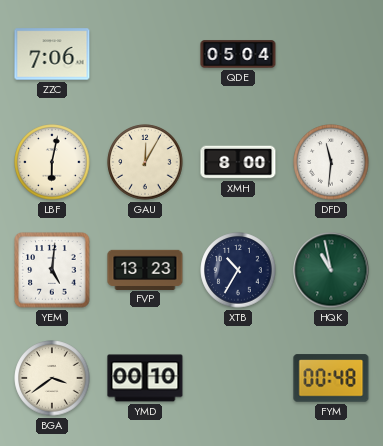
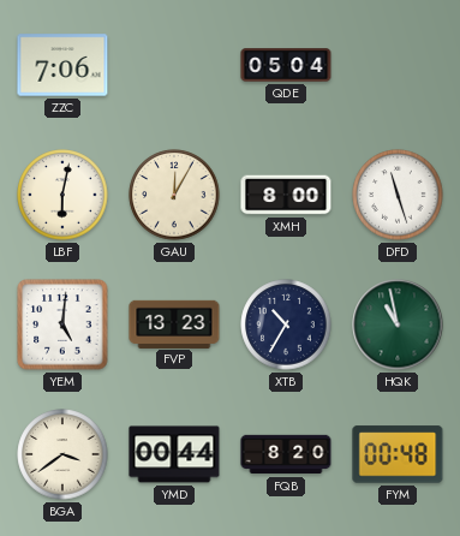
DFD: 11:31 -> 11:27
YMD: 00:10 -> 00:44
FQB: none -> 8:20
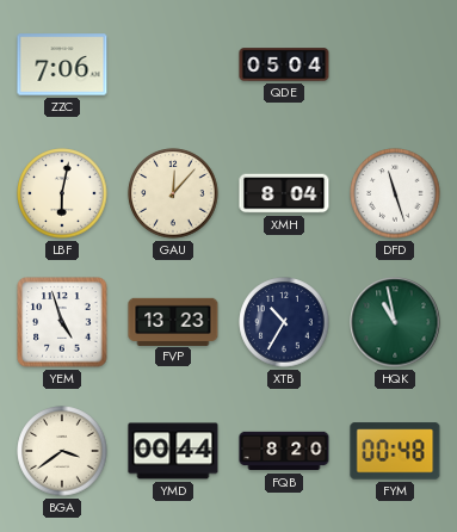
GAU: 12:05 -> 12:07
XMH: 8:00 -> 8:04
YEM: 5:01 -> 4:57
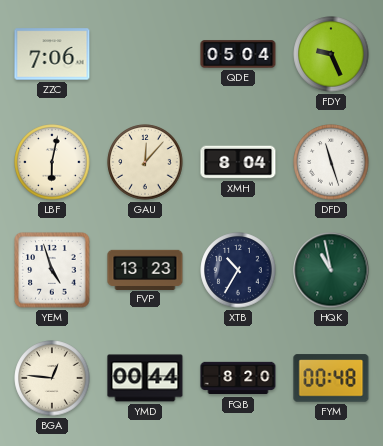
FDY: none -> 9:26
BGA: 3:39 -> 12:46
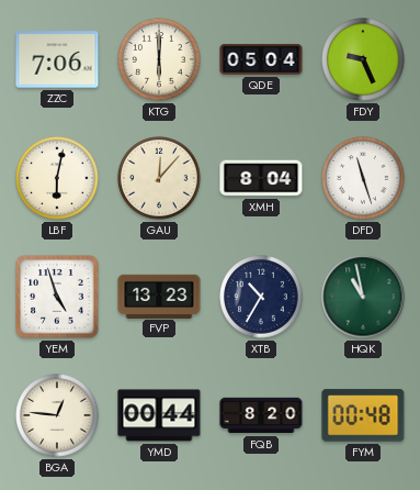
KTG: none -> 6:00
